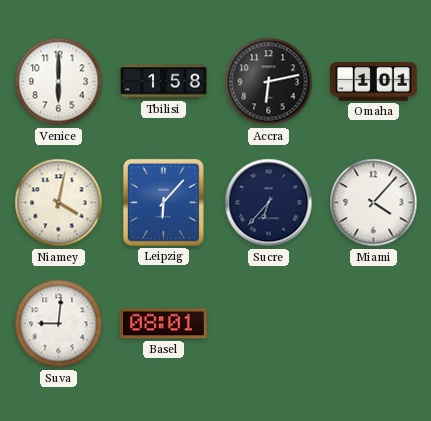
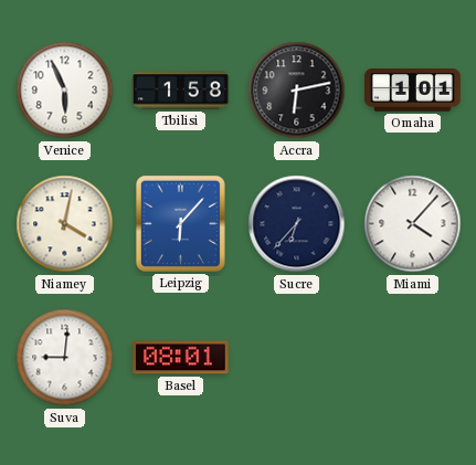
Venice: 6:00 -> 5:56
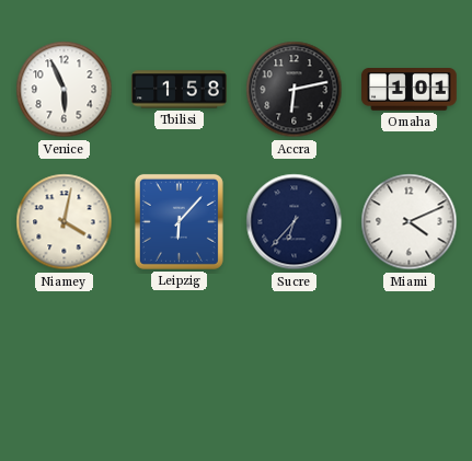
Miami: 4:07 -> 4:11
Suva: 9:01 -> none
Basel: 08:01 -> none
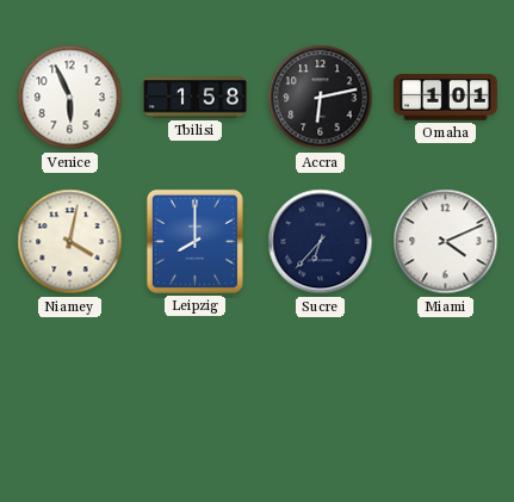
Leipzig: 6:07 -> 8:00
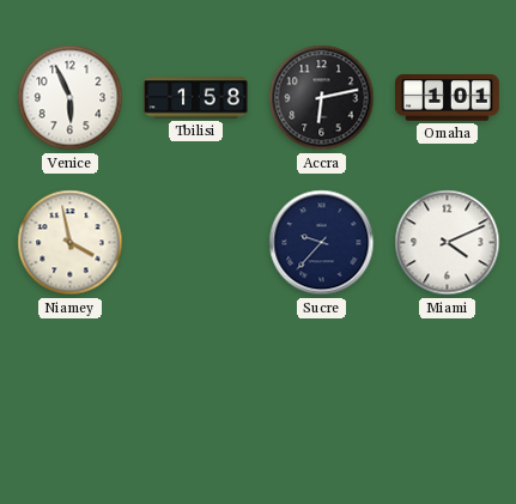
Niamey: 4:02 -> 3:58
Leipzig: 8:00 -> none
Sucre: 6:37 -> 9:37
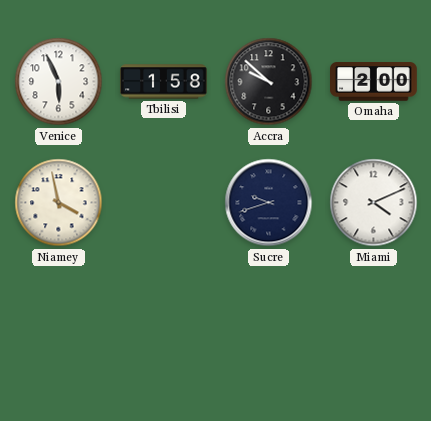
Accra: 6:13 -> 9:52
Omaha: 1:01 -> 2:00
Sucre: 9:37 -> 9:42
